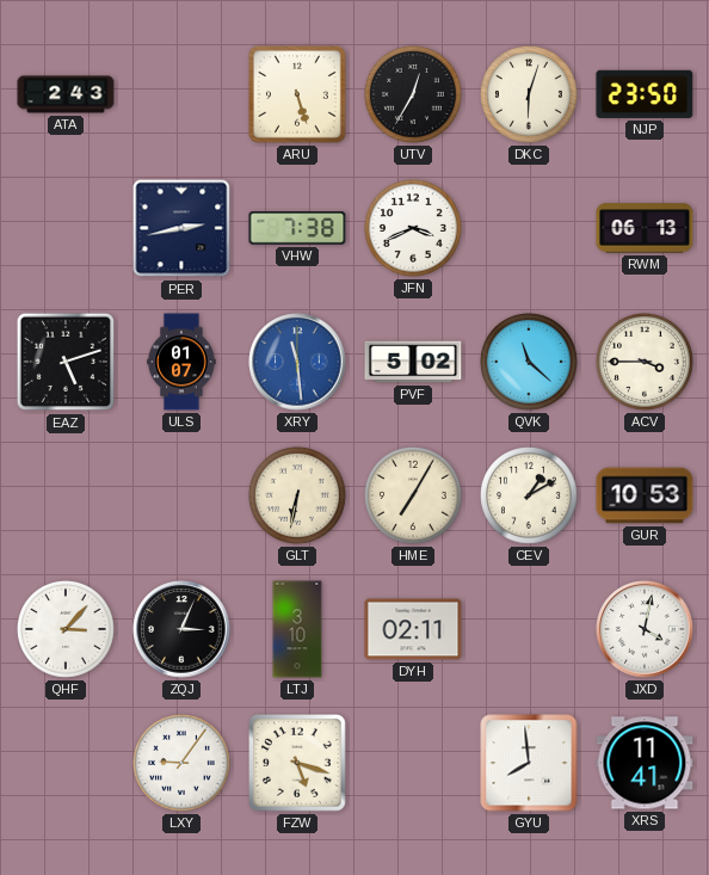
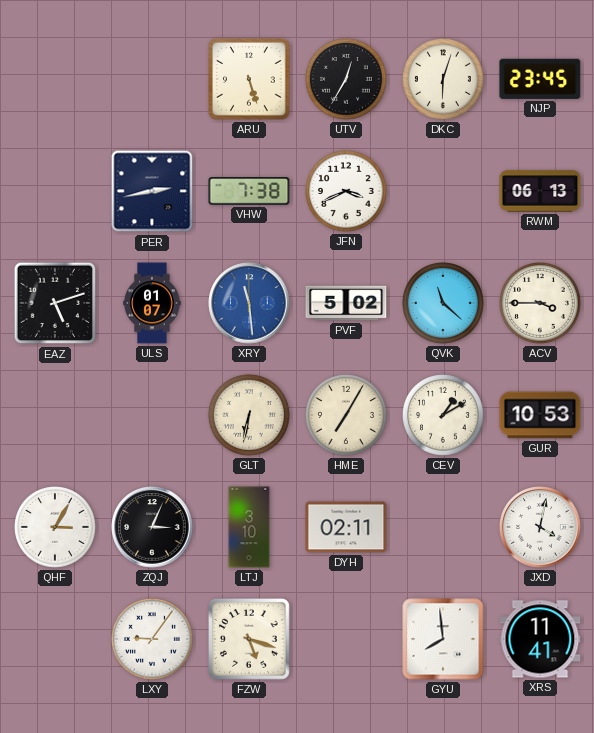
ATA: 2:43 -> none
NJP: 23:50 -> 23:45
QHF: 3:07 -> 3:05
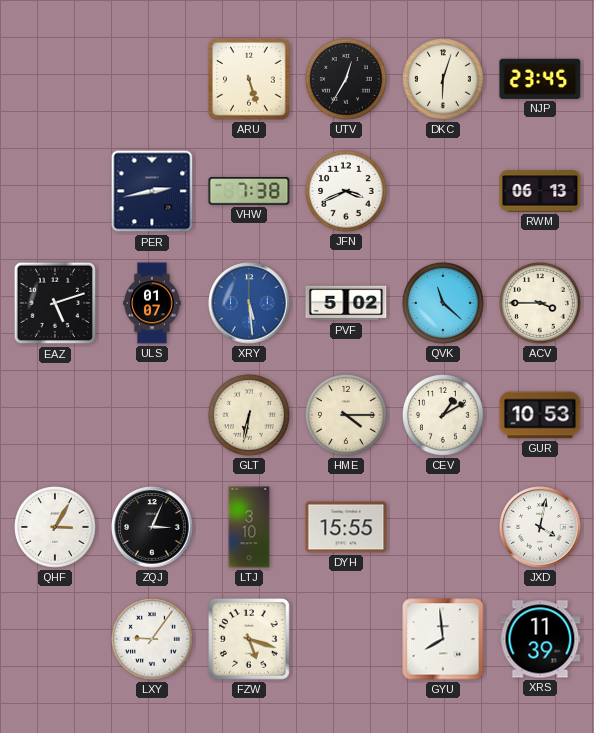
XRY: 11:29 -> 5:29
HME: 7:05 -> 4:15
DYH: 02:11 -> 15:55
XRS: 11:41 -> 11:39
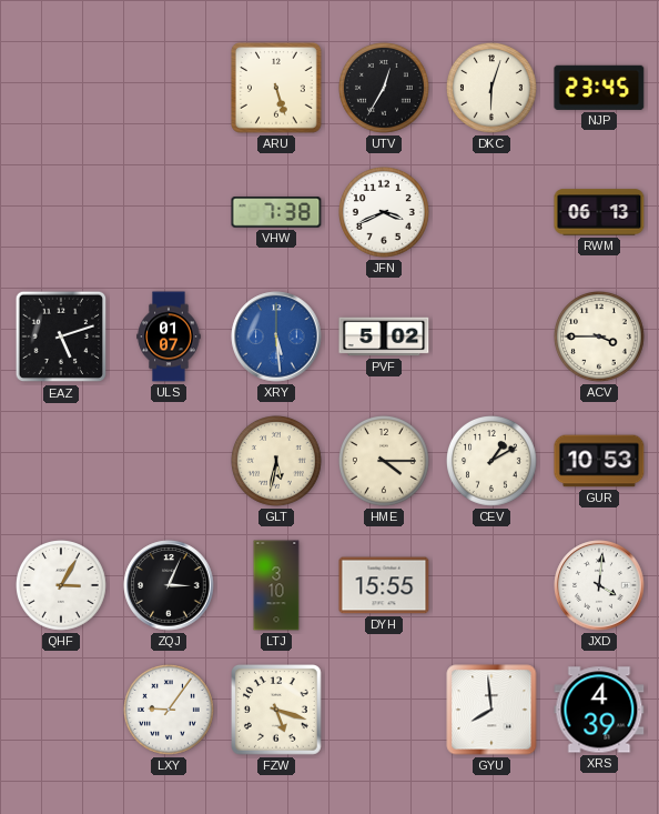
PER: 2:43 -> none
QVK: 11:22 -> none
GLT: 6:32 -> 5:32
JXD: 4:02 -> 4:01
XRS: 11:39 -> 4:39
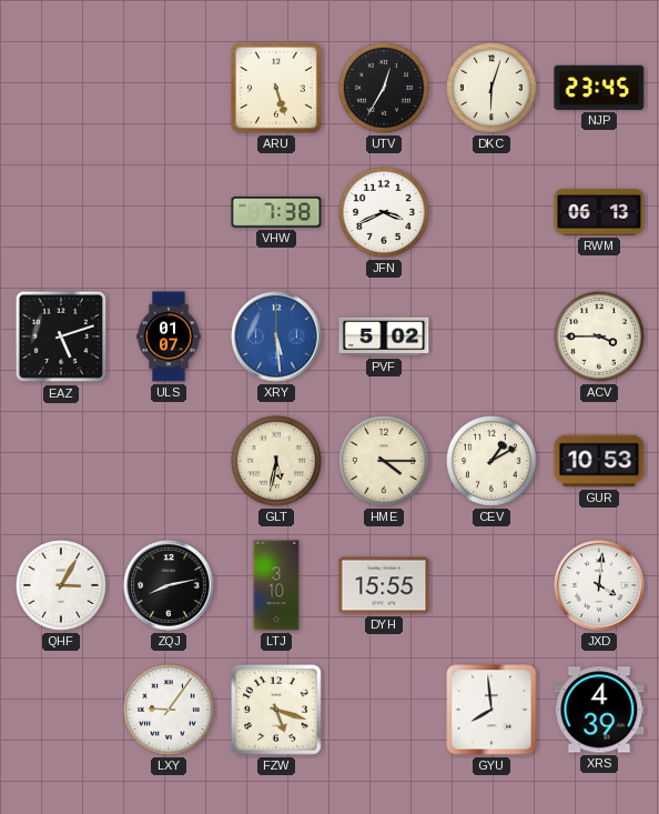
ZQJ: 3:04 -> 8:13
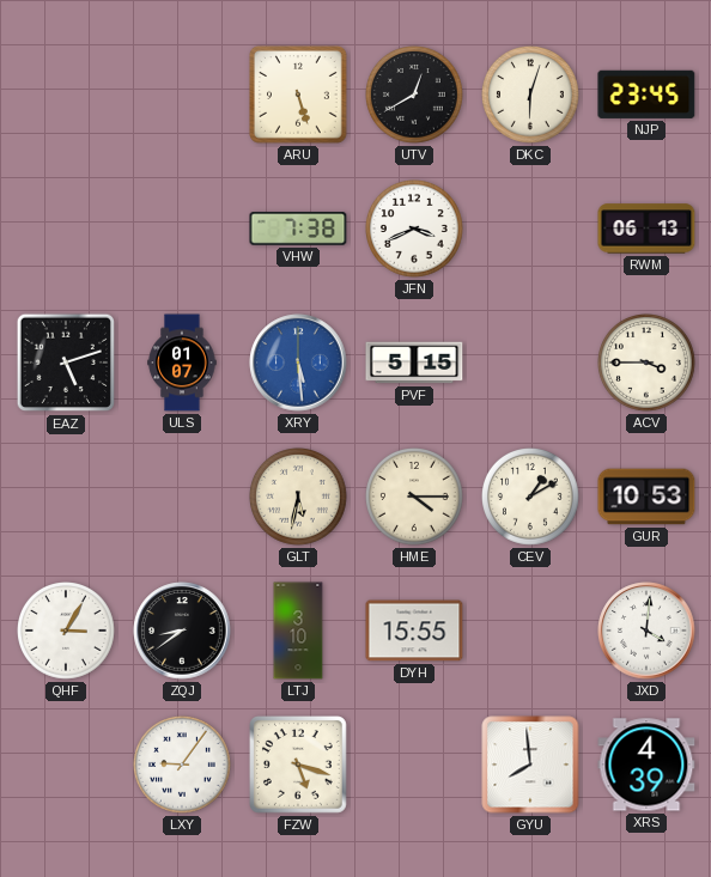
UTV: 12:35 -> 12:40
PVF: 5:02 -> 5:15
ZQJ: 8:13 -> 8:39
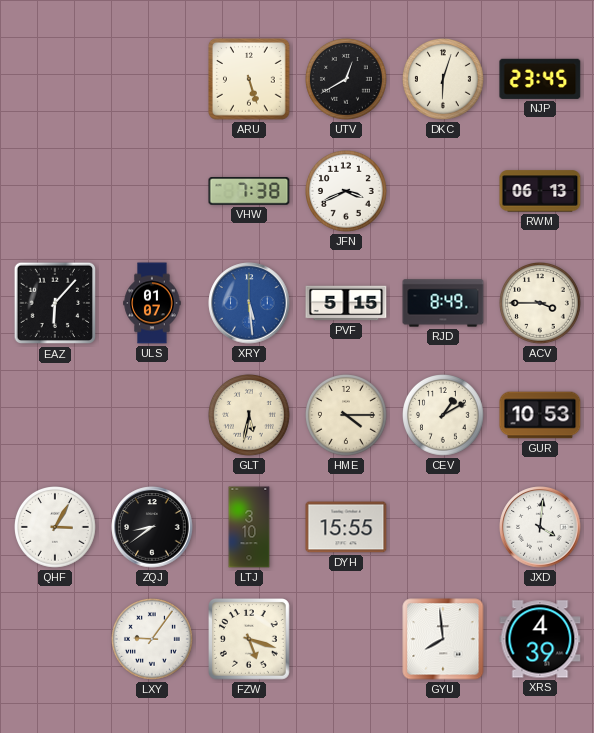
EAZ: 5:12 -> 6:07
RJD: none -> 8:49
